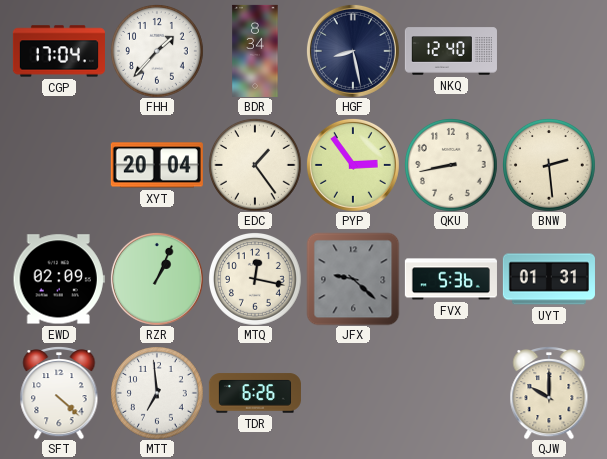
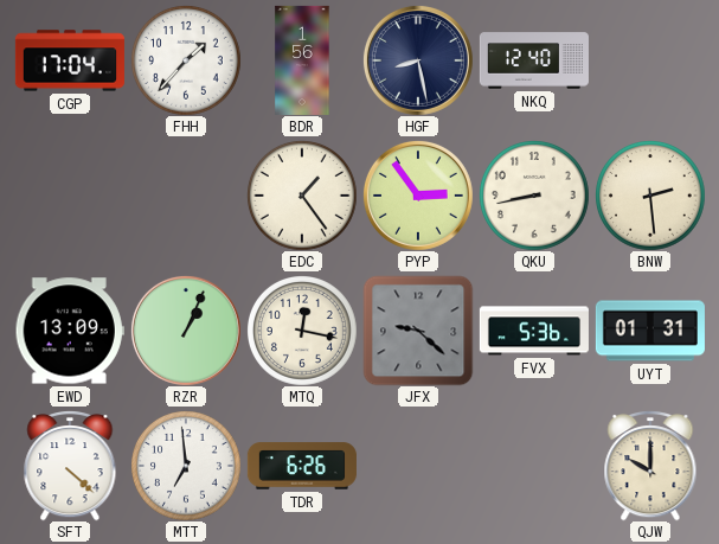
BDR: 8:34 -> 1:56
XYT: 20:04 -> none
EWD: 02:09 -> 13:09
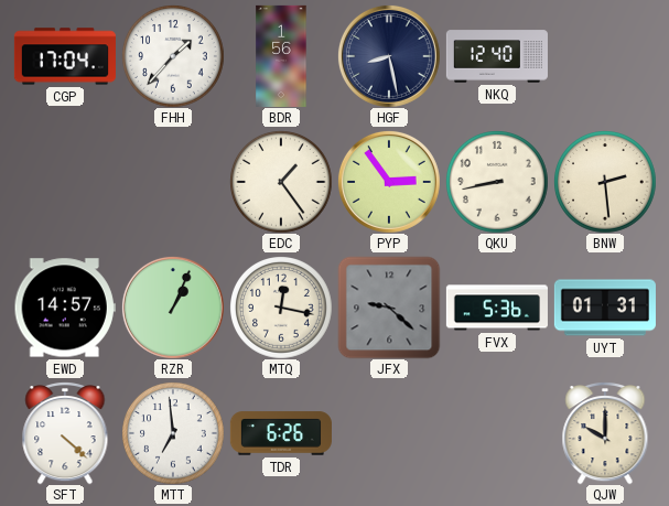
EWD: 13:09 -> 14:57
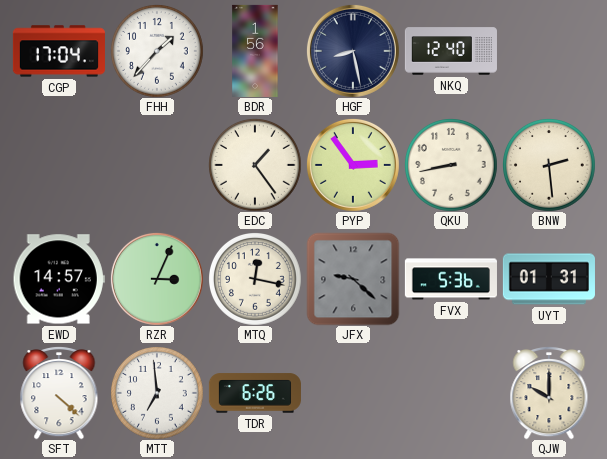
RZR: 1:04 -> 3:04
